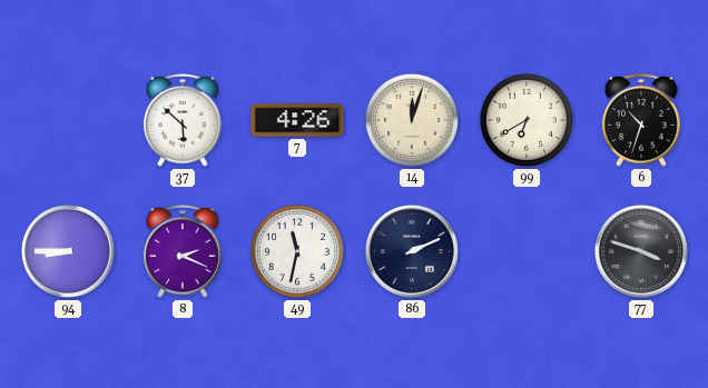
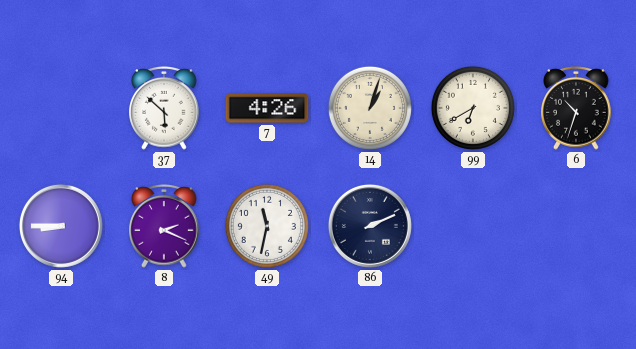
14: 12:03 -> 1:03
77: 3:48 -> none
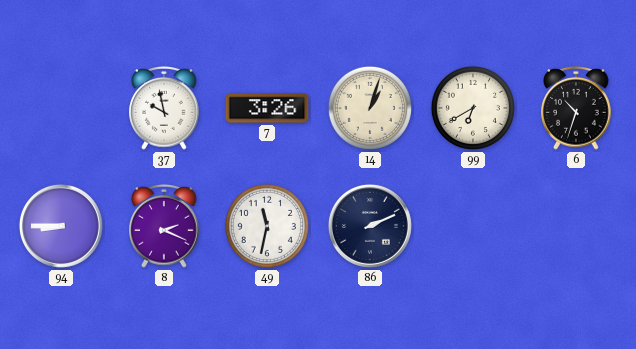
37: 5:52 -> 9:58
7: 4:26 -> 3:26
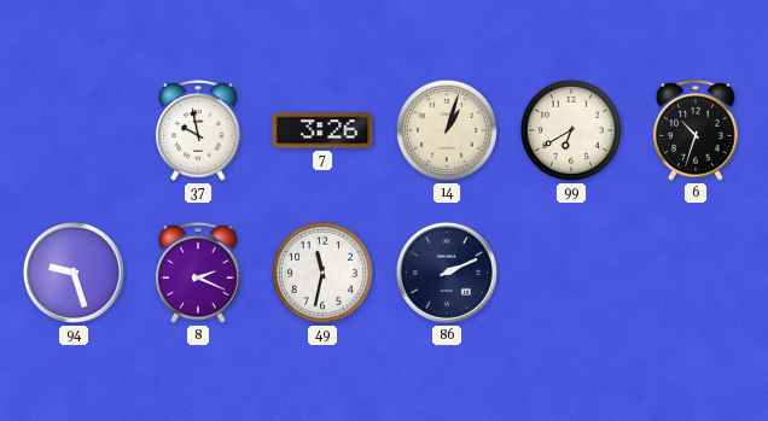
94: 8:45 -> 9:27
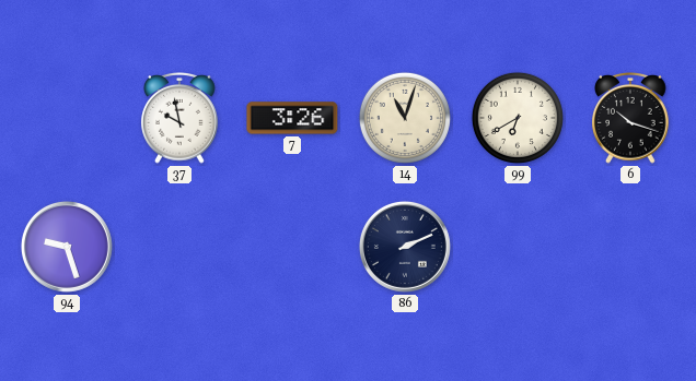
14: 1:03 -> 11:03
6: 10:33 -> 10:18
8: 2:19 -> none
49: 11:32 -> none
